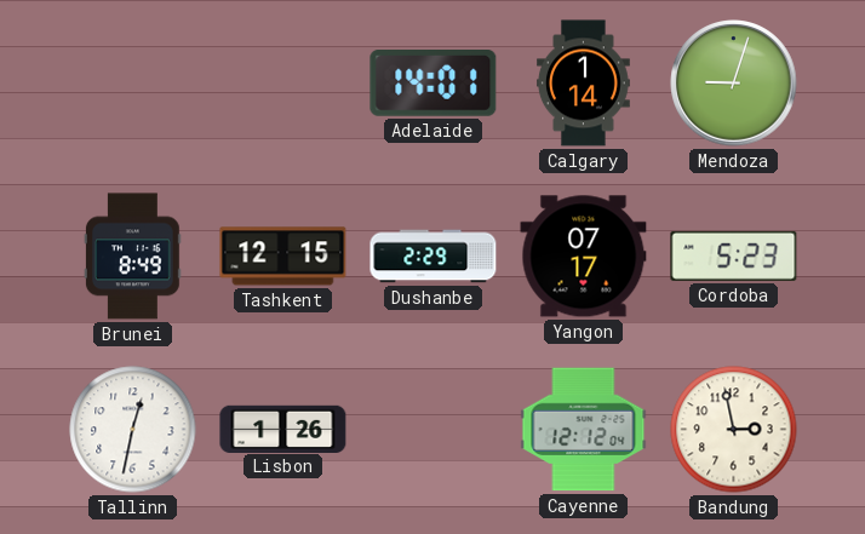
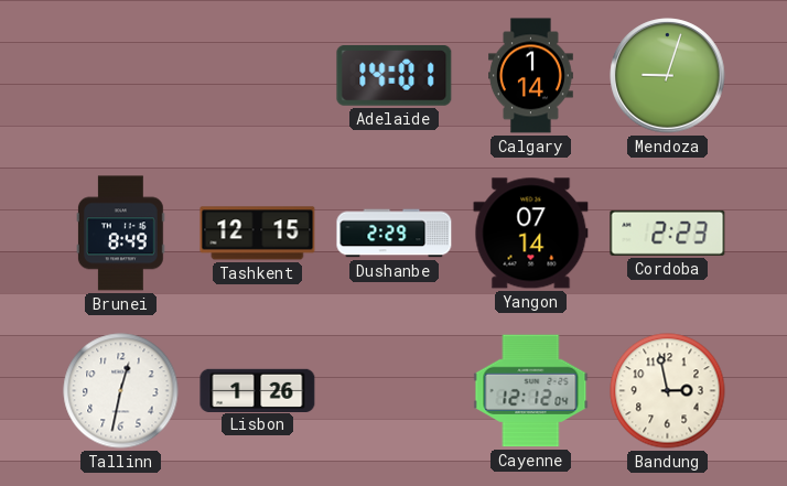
Yangon: 07:17 -> 07:14
Cordoba: 5:23 -> 2:23
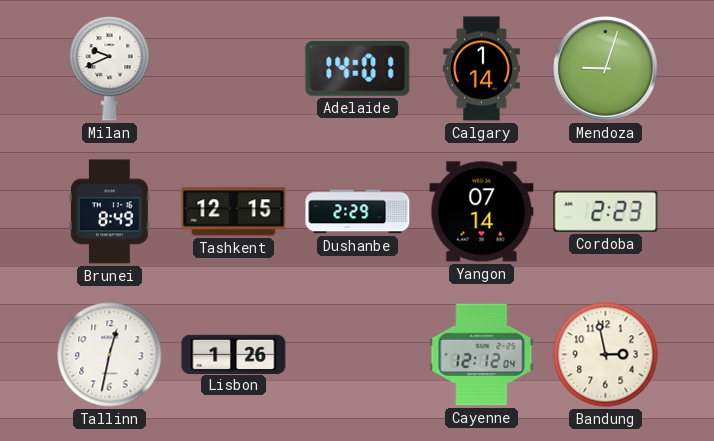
Milan: none -> 9:41
